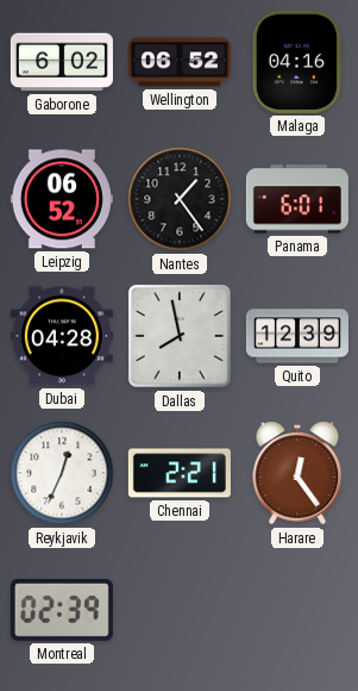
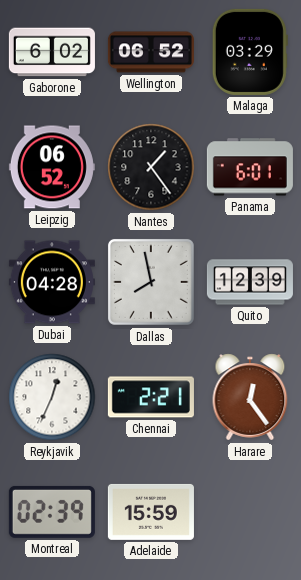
Malaga: 04:16 -> 03:29
Adelaide: none -> 15:59
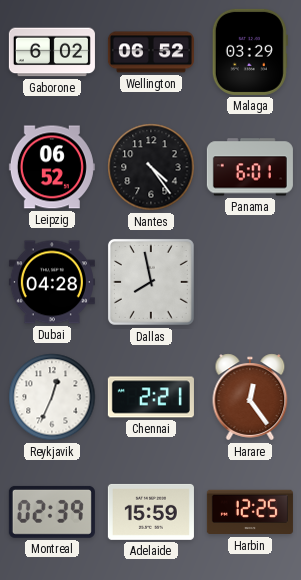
Nantes: 1:24 -> 4:24
Quito: 12:39 -> none
Harbin: none -> 12:25
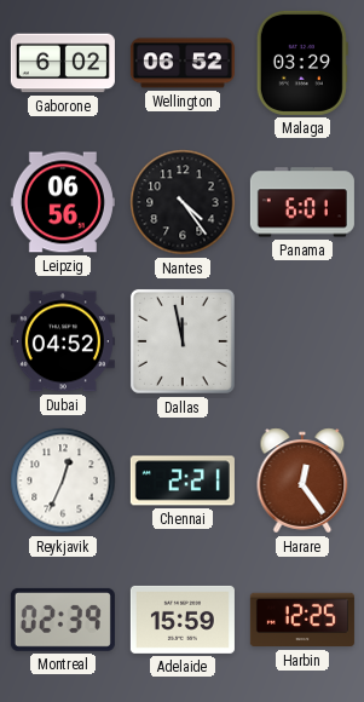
Leipzig: 06:52 -> 06:56
Dubai: 04:28 -> 04:52
Dallas: 7:58 -> 11:58
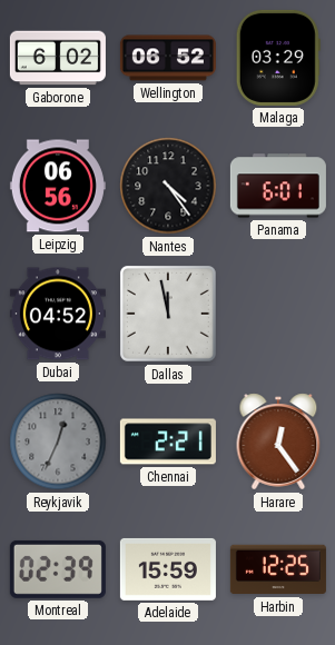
Reykjavik dial: white -> grey
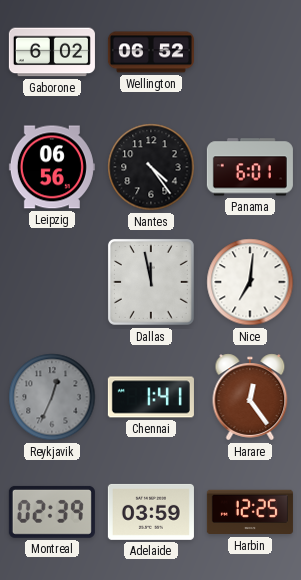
Malaga: 03:29 -> none
Dubai: 04:52 -> none
Nice: none -> 7:01
Chennai: 2:21 -> 1:41
Adelaide: 15:59 -> 03:59
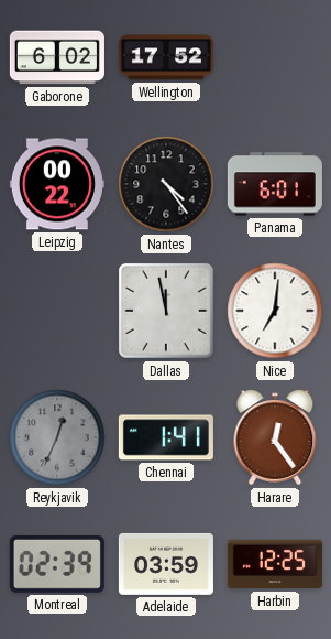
Wellington: 06:52 -> 17:52
Leipzig: 06:56 -> 00:22
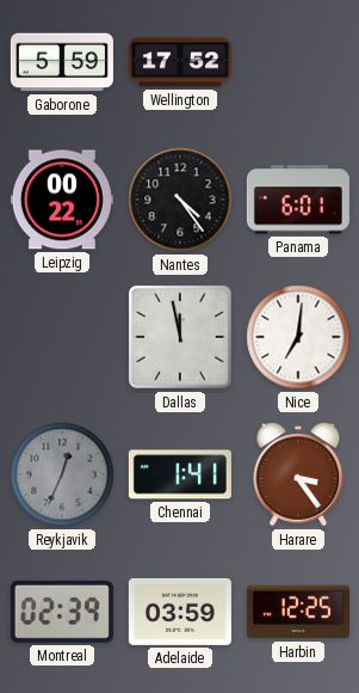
Gaborone: 6:02 -> 5:59
Harare: 12:24 -> 3:24
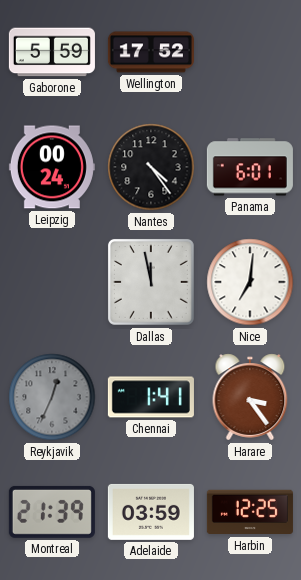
Leipzig: 00:22 -> 00:24
Montreal: 02:39 -> 21:39
